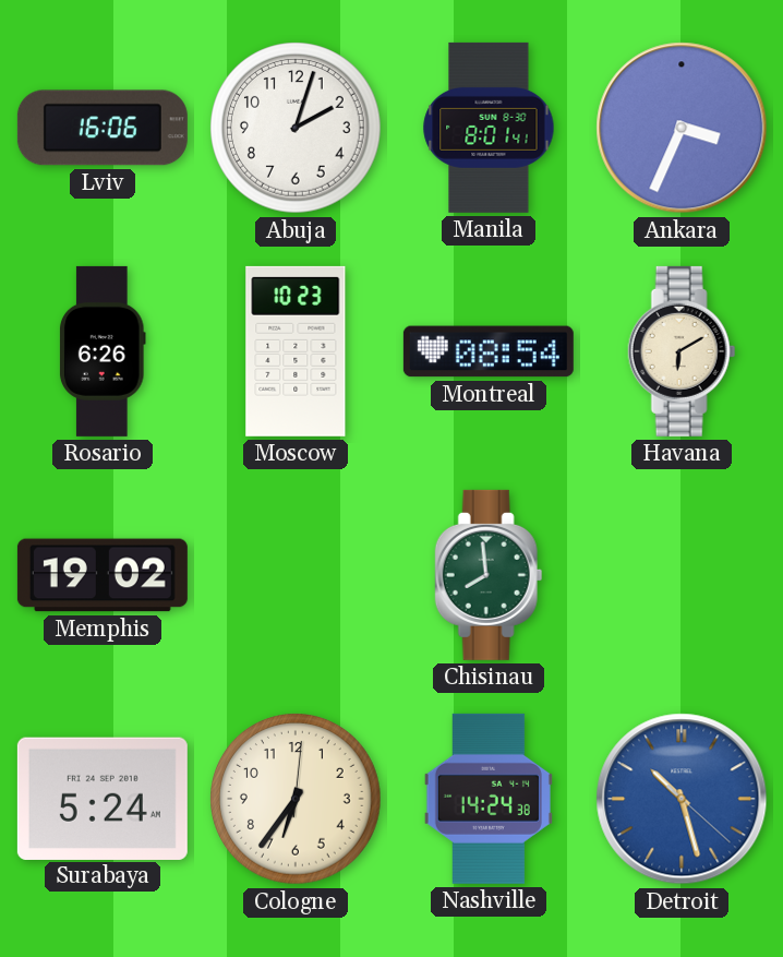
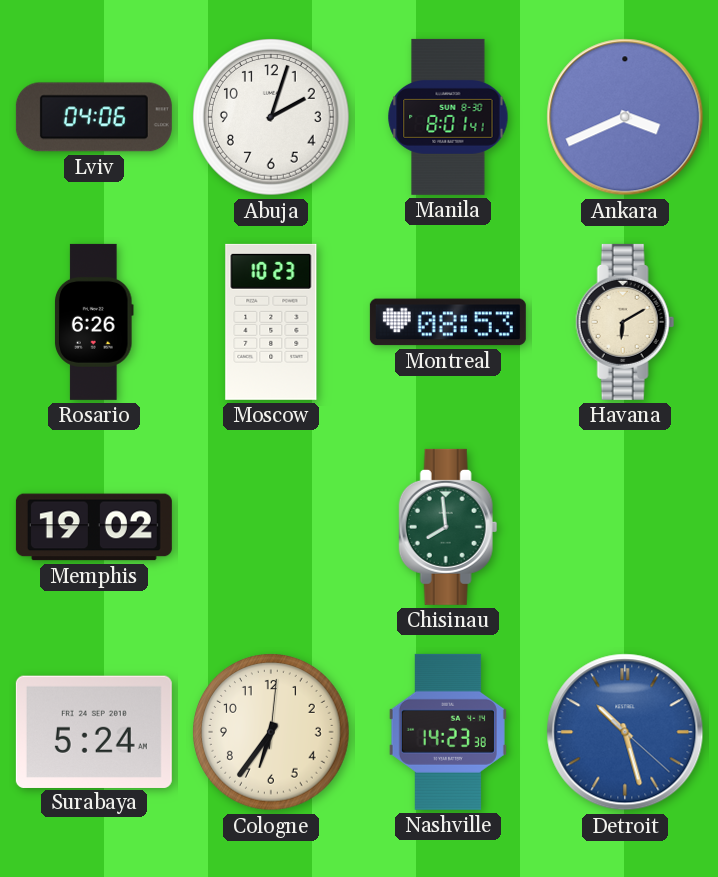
Lviv: 16:06 -> 04:06
Ankara: 3:34 -> 3:41
Montreal: 08:54 -> 08:53
Nashville: 14:24 -> 14:23
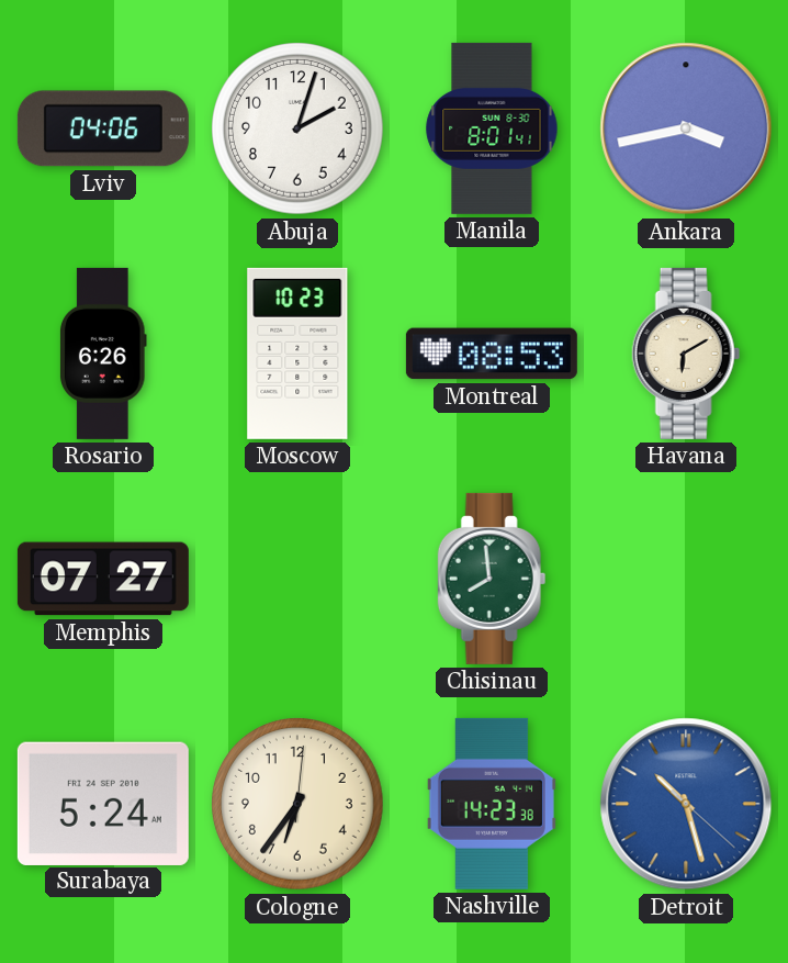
Ankara: 3:41 -> 3:43
Memphis: 19:02 -> 07:27
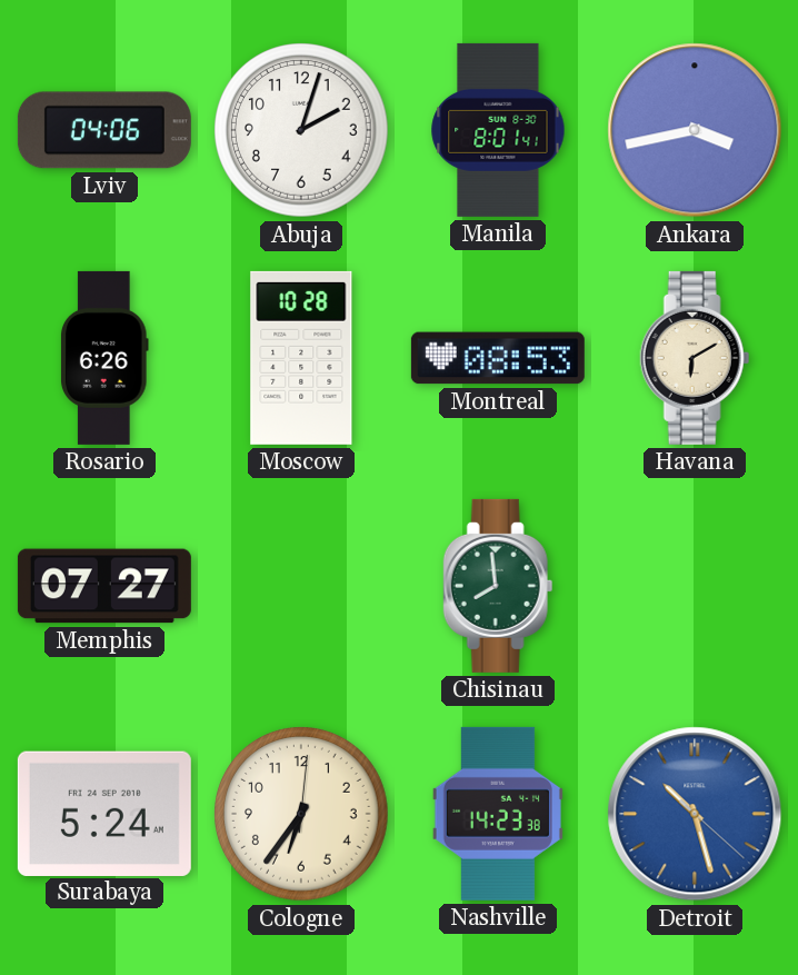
Moscow: 10:23 -> 10:28
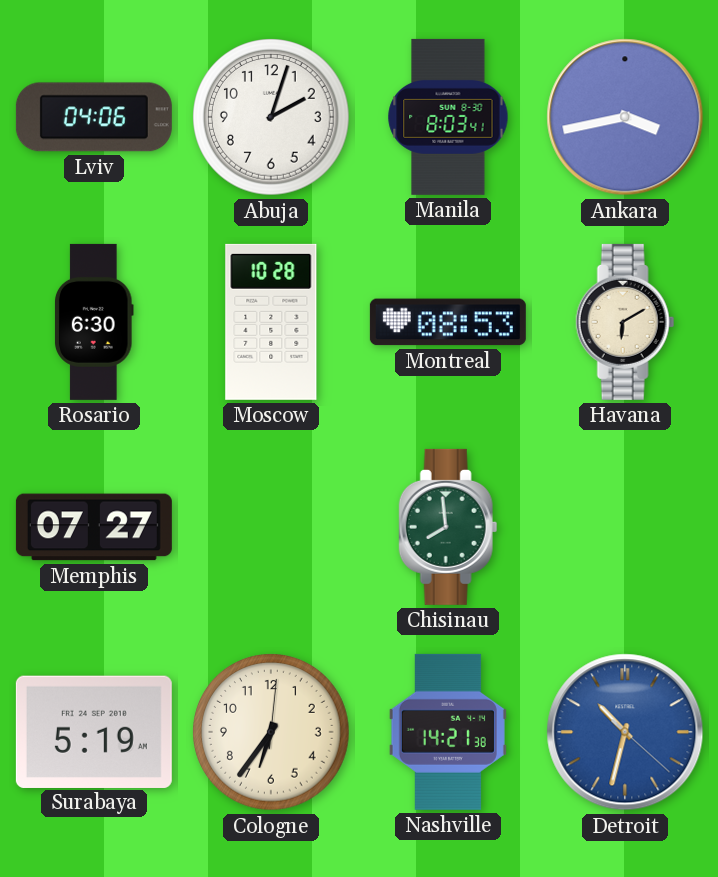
Manila: 8:01 -> 8:03
Rosario: 6:26 -> 6:30
Surabaya: 5:24 -> 5:19
Nashville: 14:23 -> 14:21
Detroit: 10:27 -> 10:32
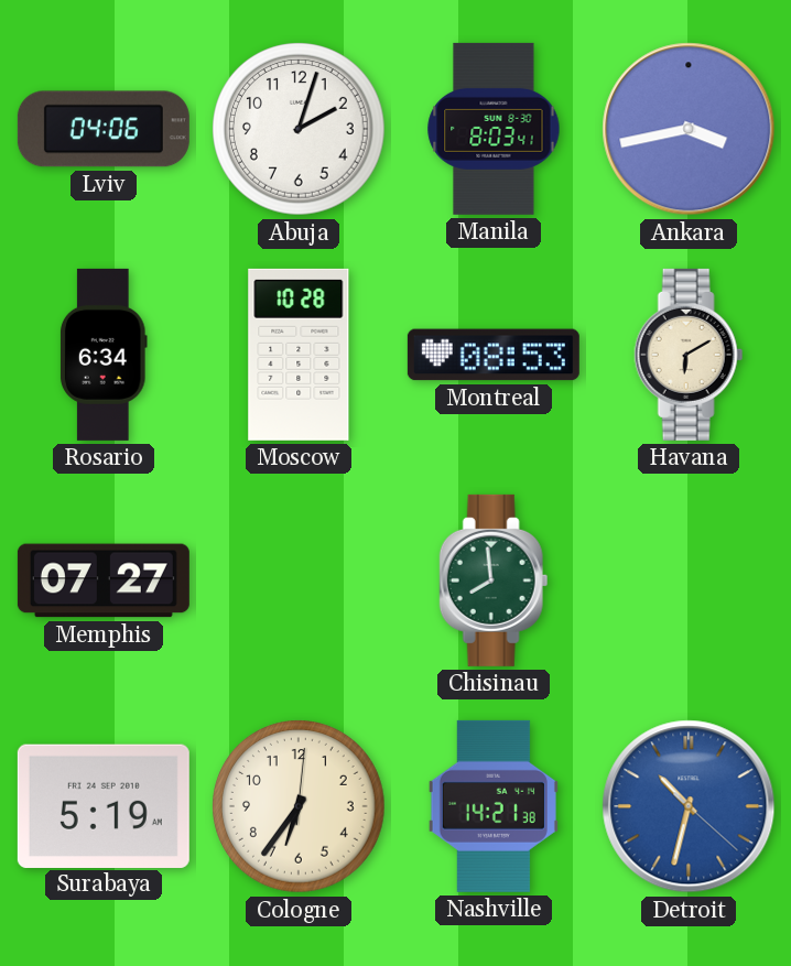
Rosario: 6:30 -> 6:34
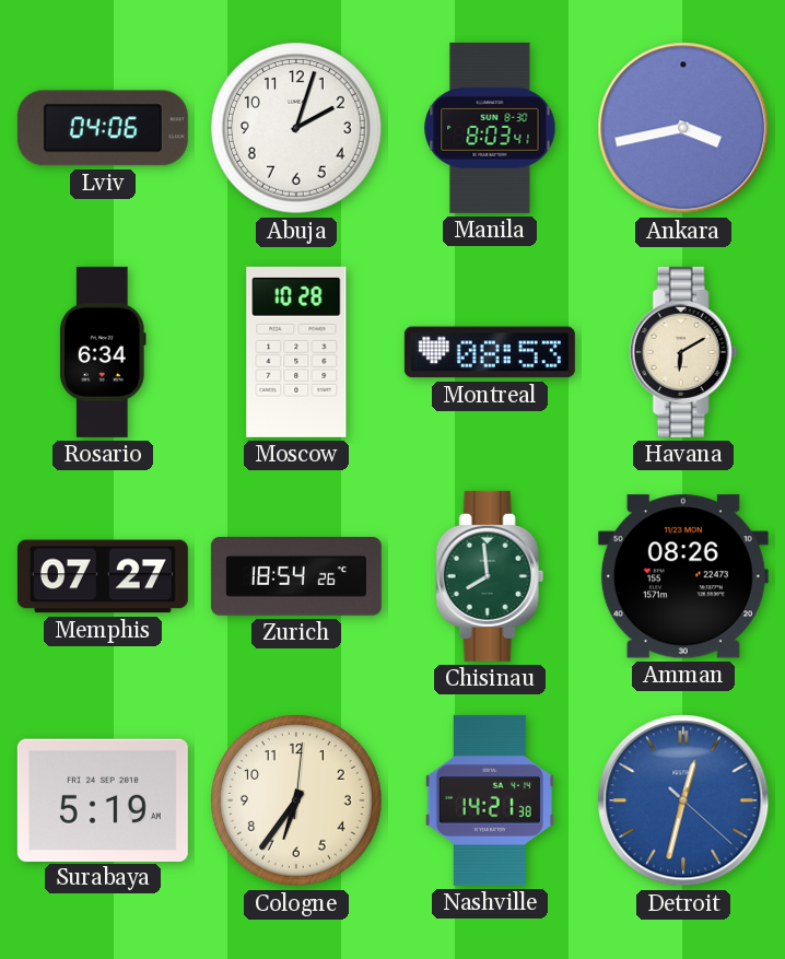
Zurich: none -> 18:54
Amman: none -> 08:26
Detroit: 10:32 -> 12:32
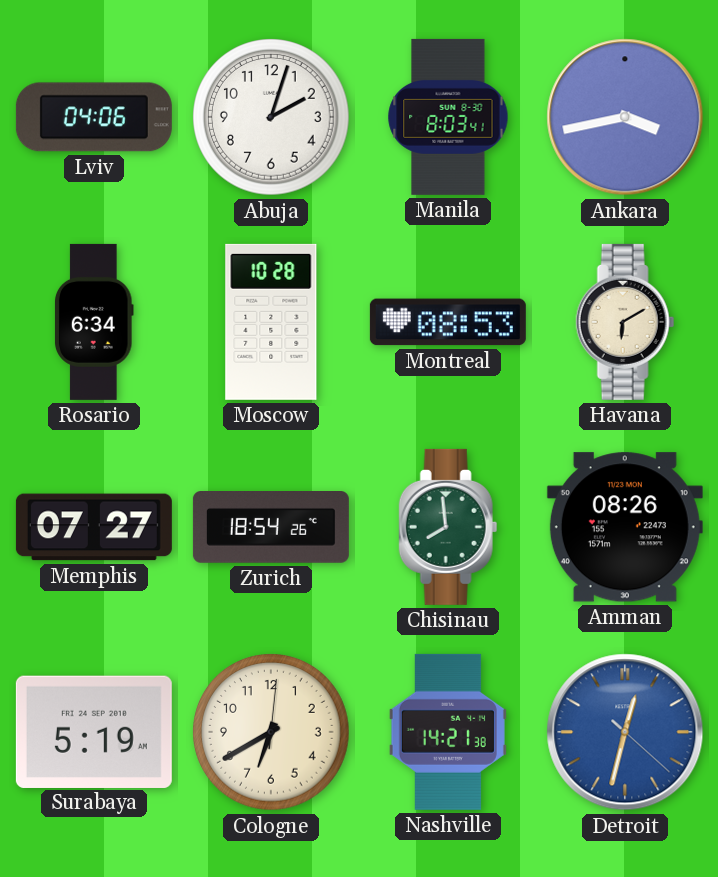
Cologne: 6:36 -> 6:40
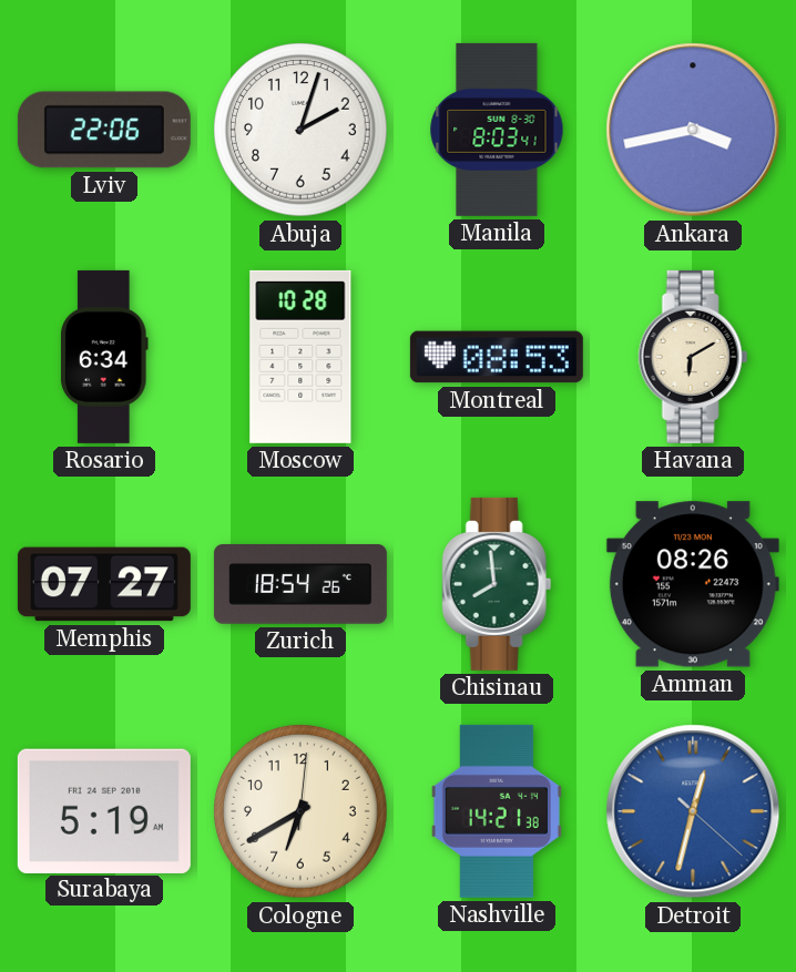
Lviv: 04:06 -> 22:06
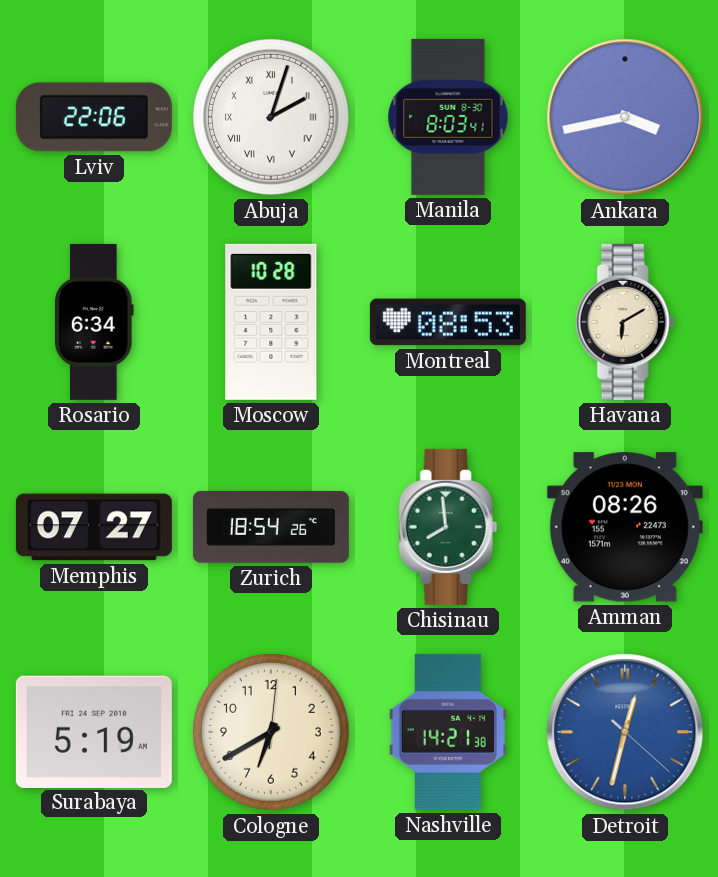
Abuja numerals: Arabic -> Roman
